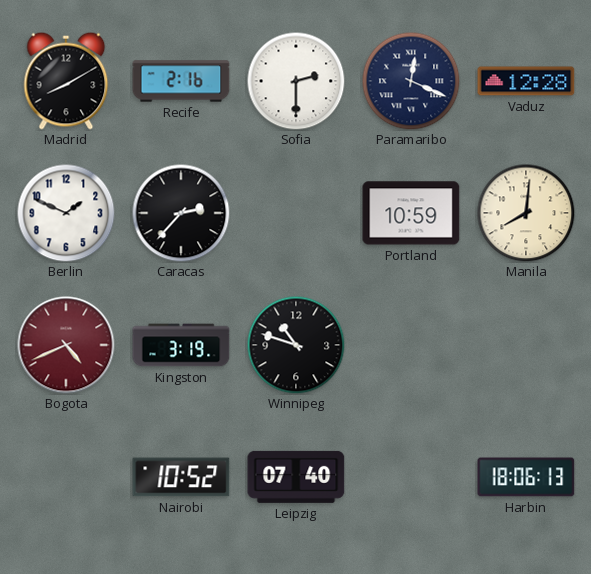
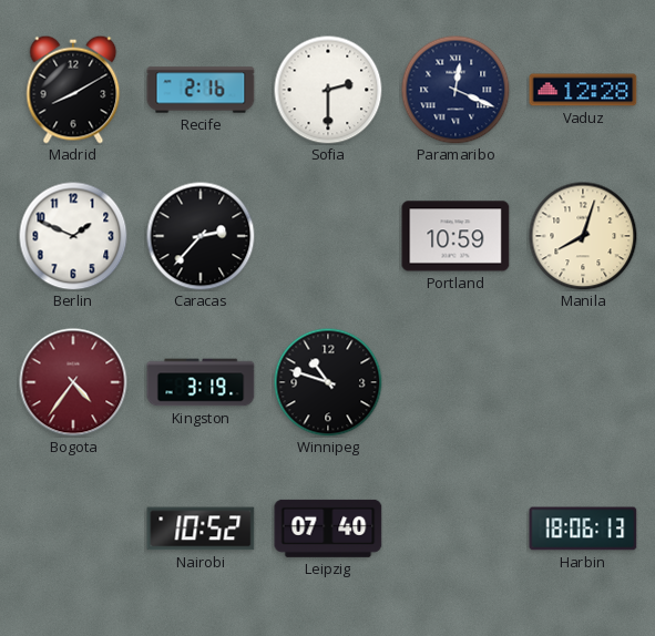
Manila: 8:01 -> 8:03
Bogota: 4:41 -> 4:36
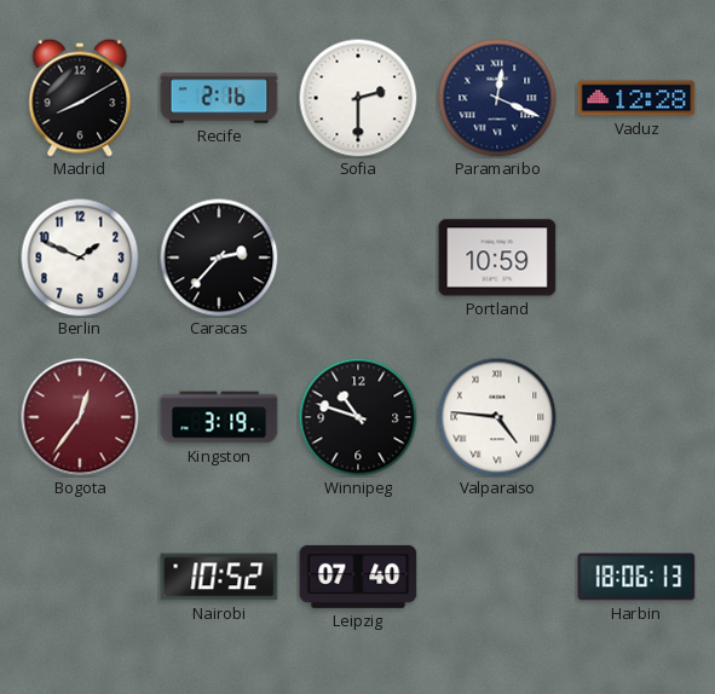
Manila: 8:03 -> none
Bogota: 4:36 -> 12:36
Valparaiso: none -> 4:46
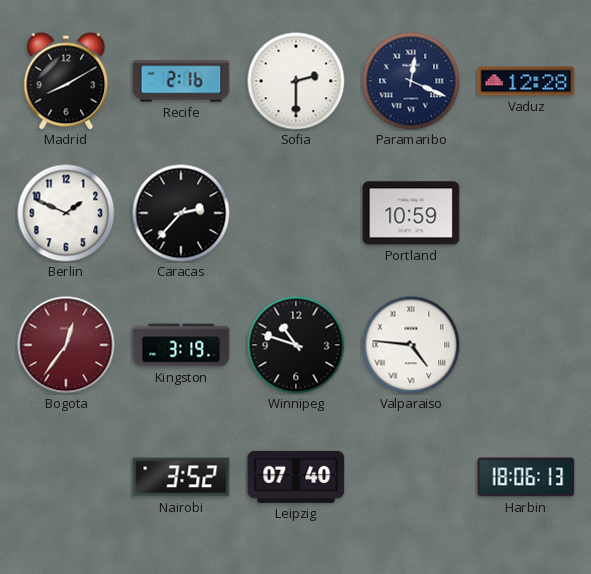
Nairobi: 10:52 -> 3:52
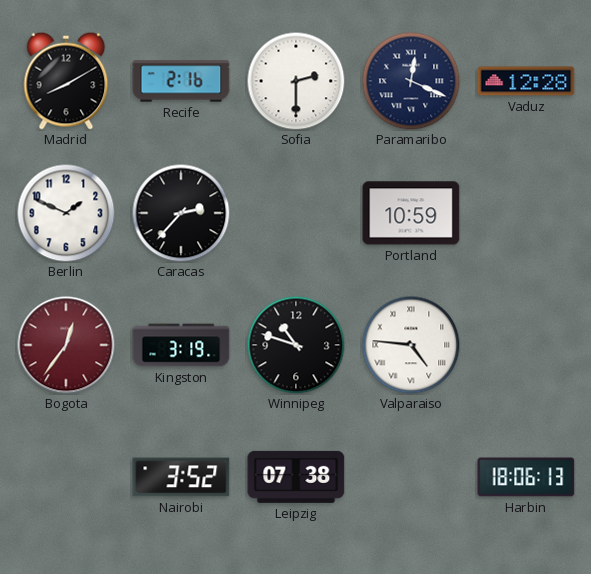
Leipzig: 07:40 -> 07:38
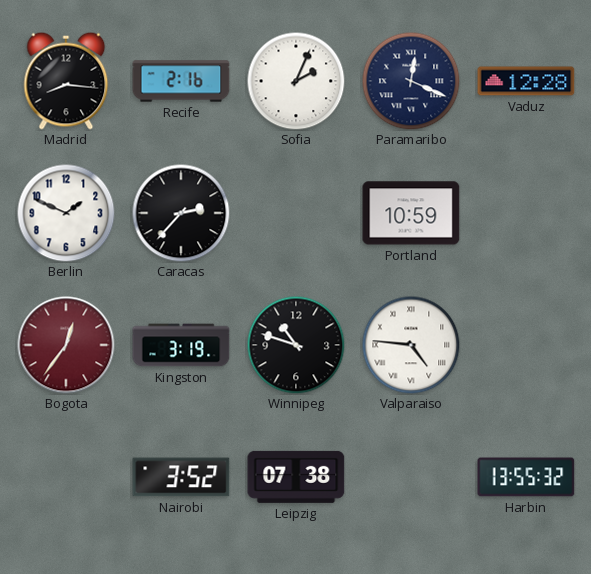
Madrid: 8:10 -> 8:16
Sofia: 2:30 -> 2:04
Harbin: 18:06 -> 13:55
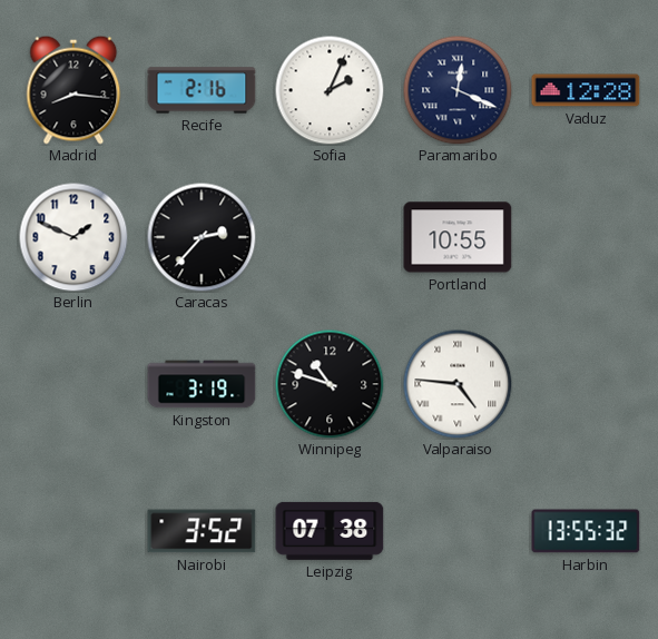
Portland: 10:59 -> 10:55
Bogota: 12:36 -> none
